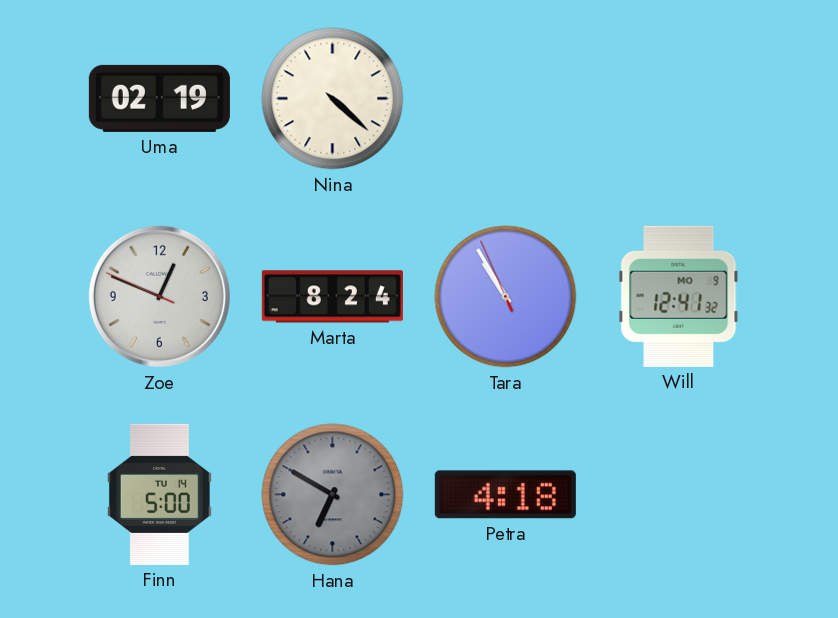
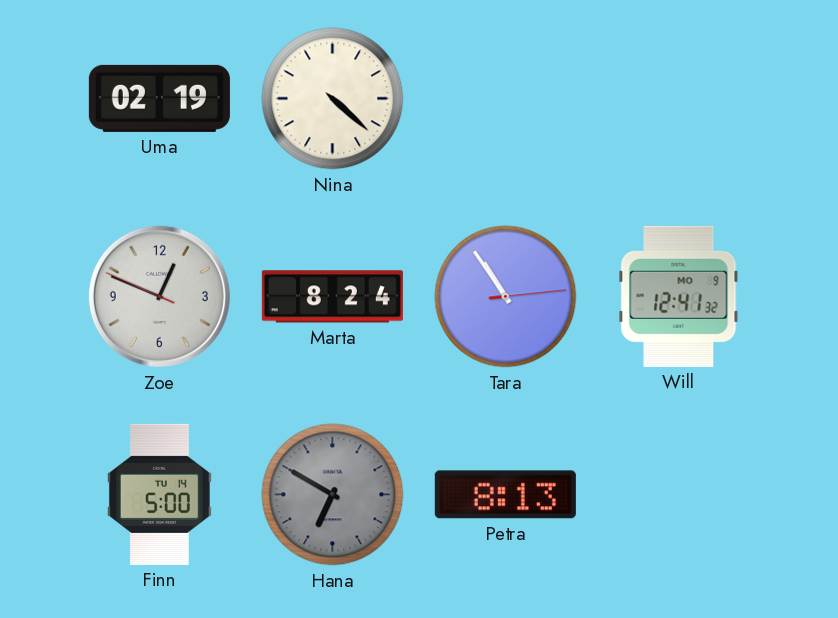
Tara: 10:54:56 -> 10:54:14
Petra: 4:18 -> 8:13
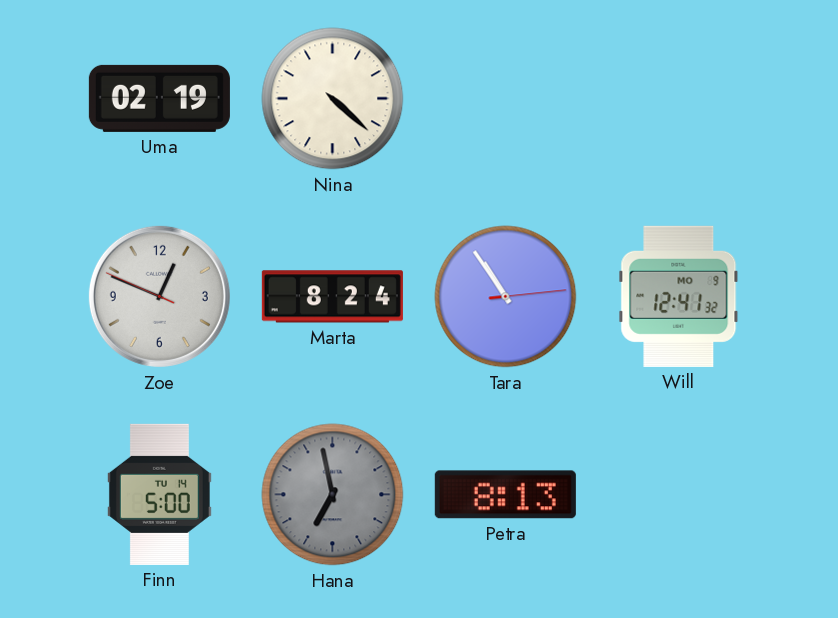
Hana: 6:50 -> 6:58
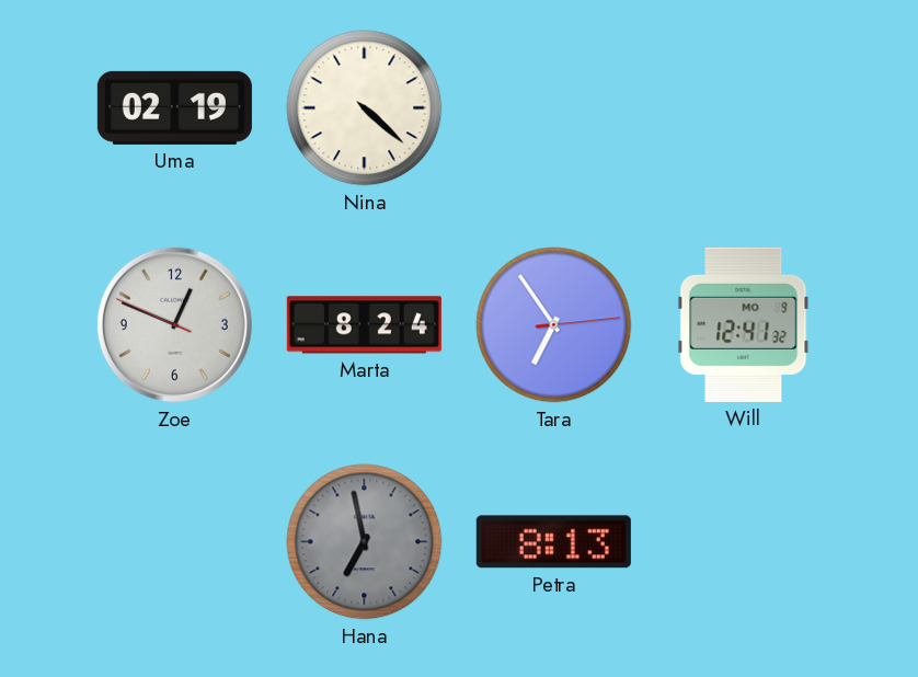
Tara: 10:54 -> 6:54
Finn: 5:00 -> none
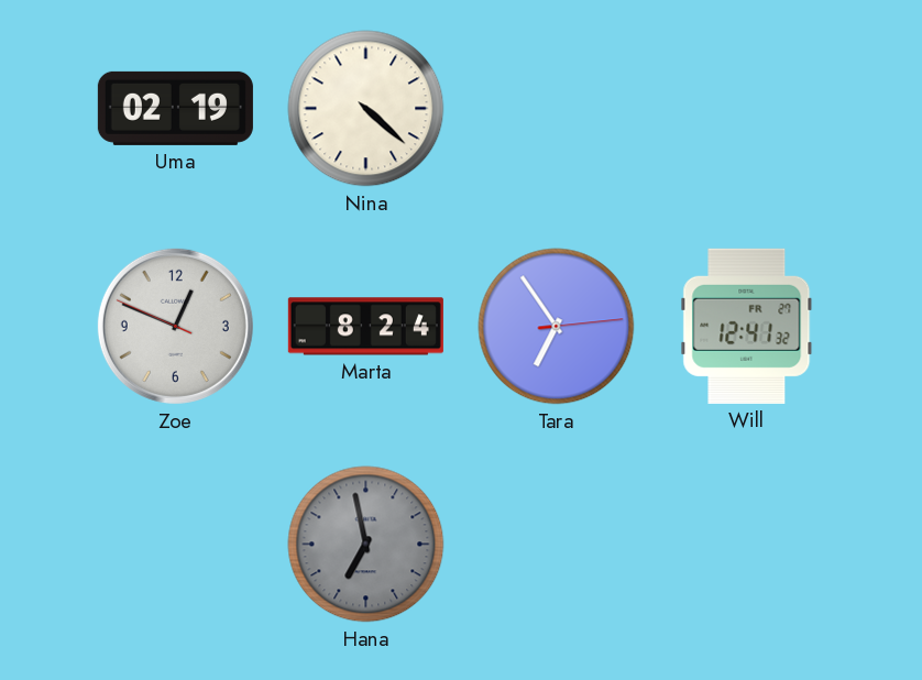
Will date: MO 9 -> FR 27
Petra: 8:13 -> none
